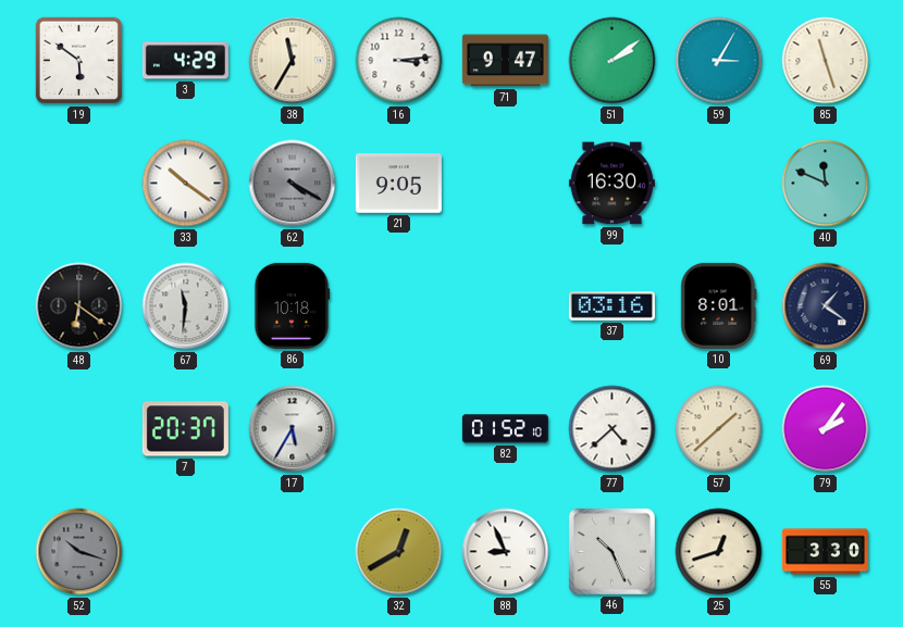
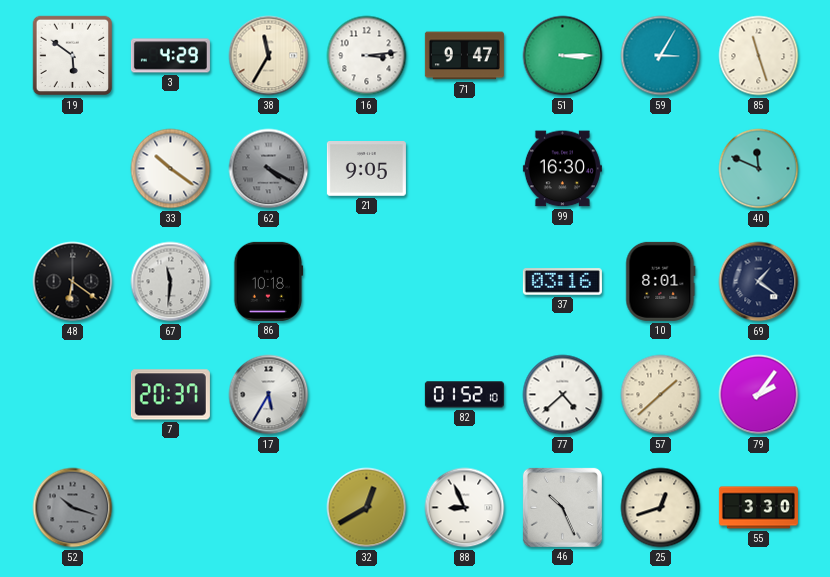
51: 2:09 -> 3:15
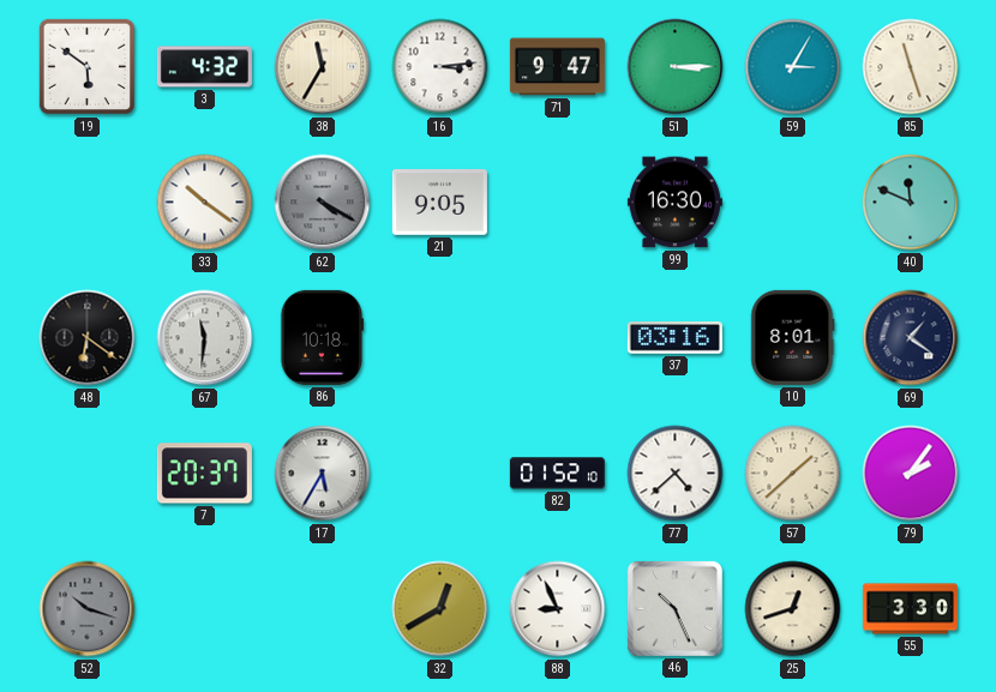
3: 4:29 -> 4:32
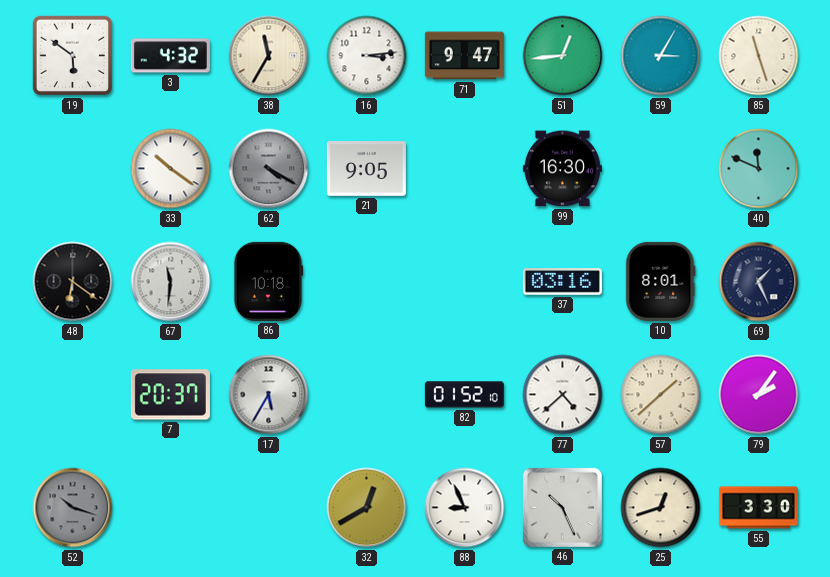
51: 3:15 -> 12:44
69: 1:21 -> 1:26
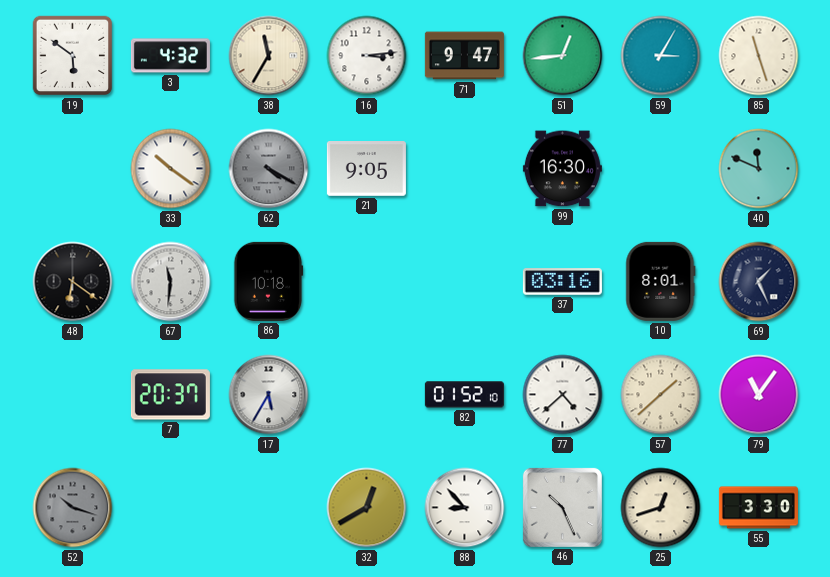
79: 2:06 -> 11:06
88: 8:56 -> 8:53
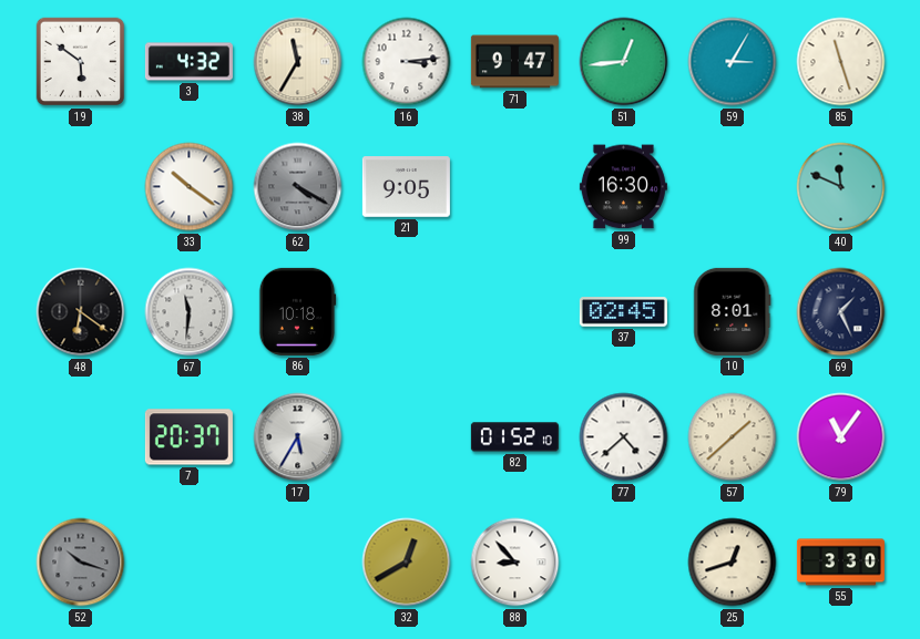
37: 03:16 -> 02:45
46: 10:26 -> none
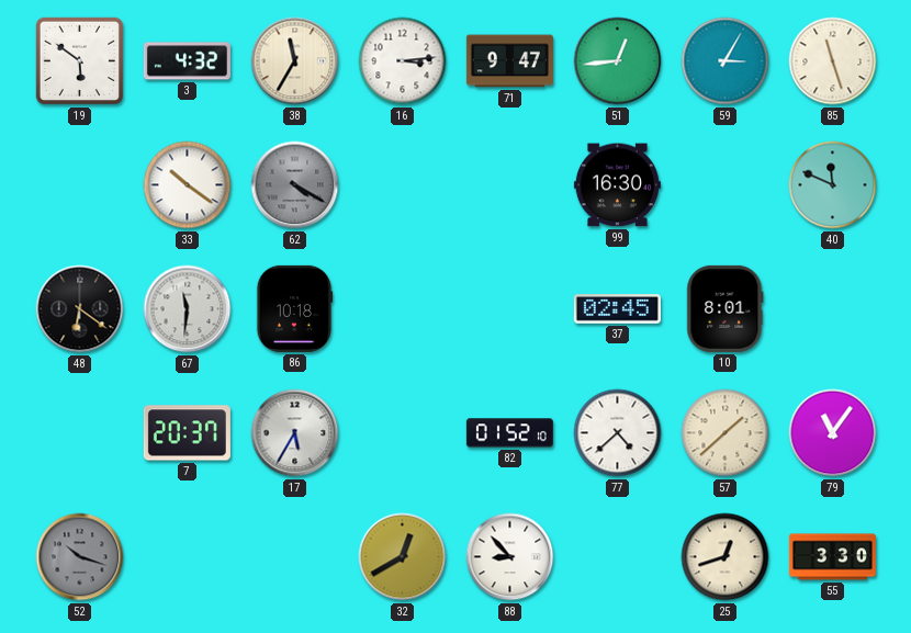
21: 9:05 -> none
69: 1:26 -> none
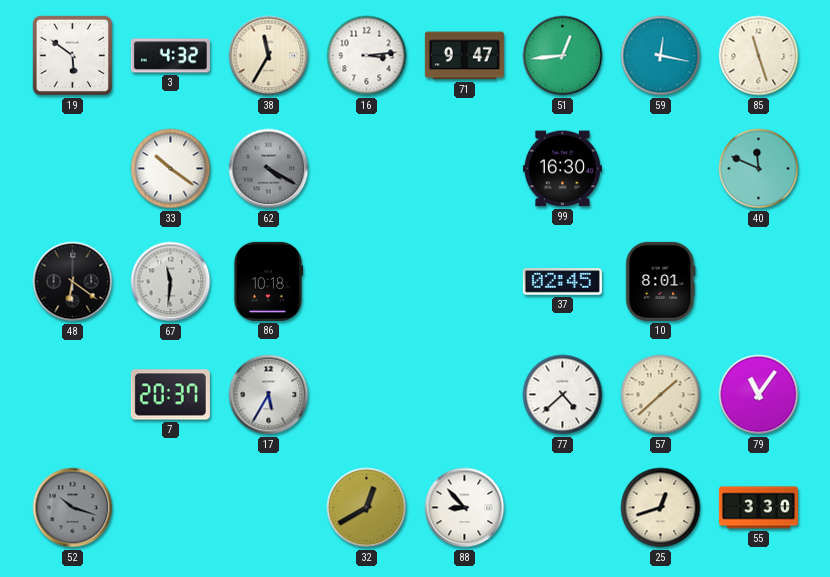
59: 3:05 -> 12:17
82: 01:52 -> none
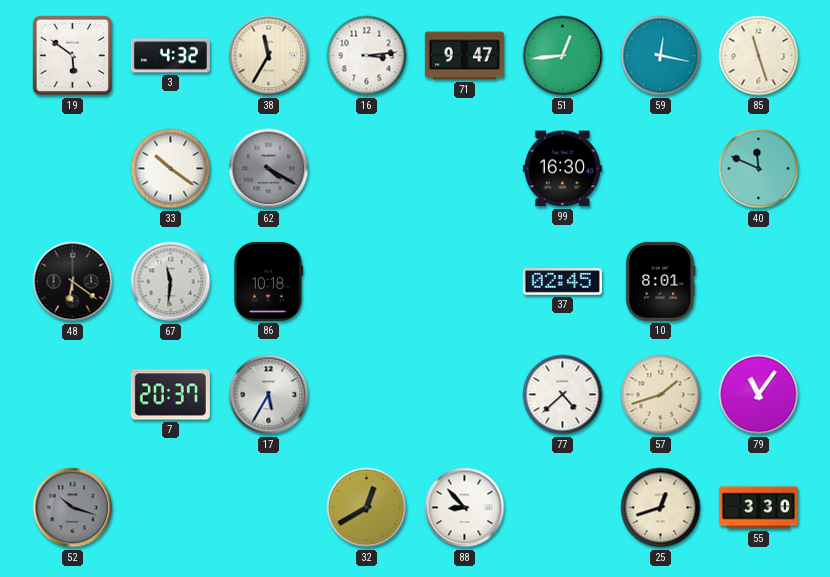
57: 1:38 -> 1:42
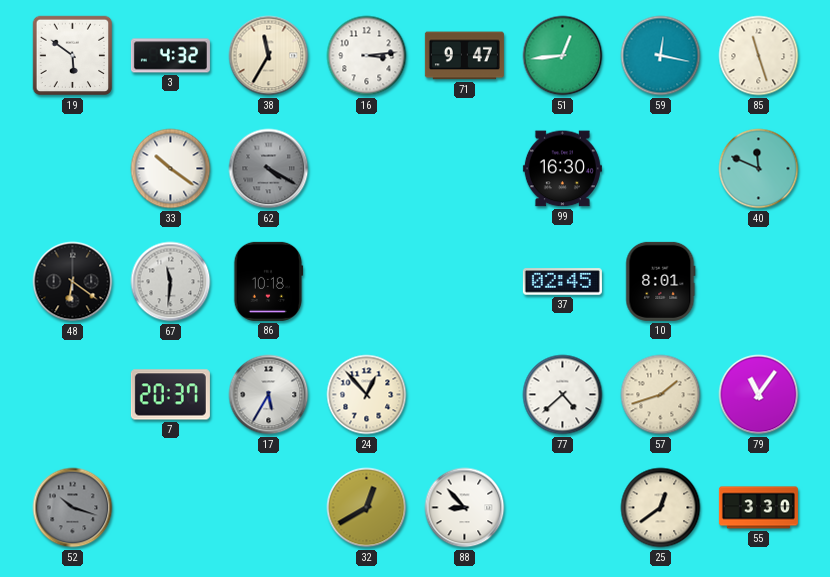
24: none -> 12:53
25: 12:42 -> 12:39
